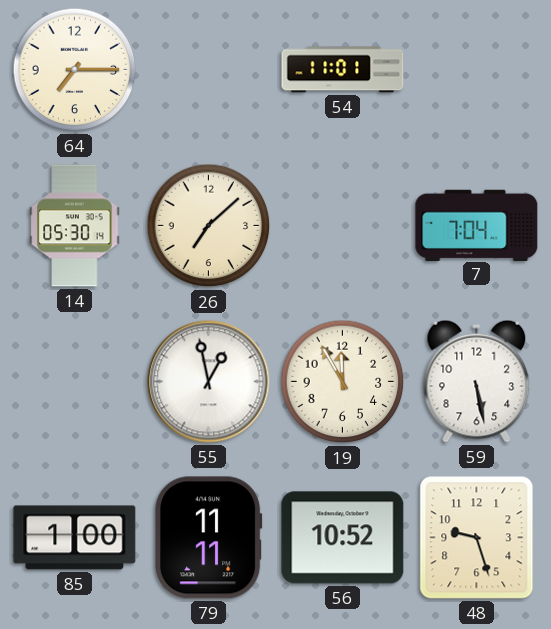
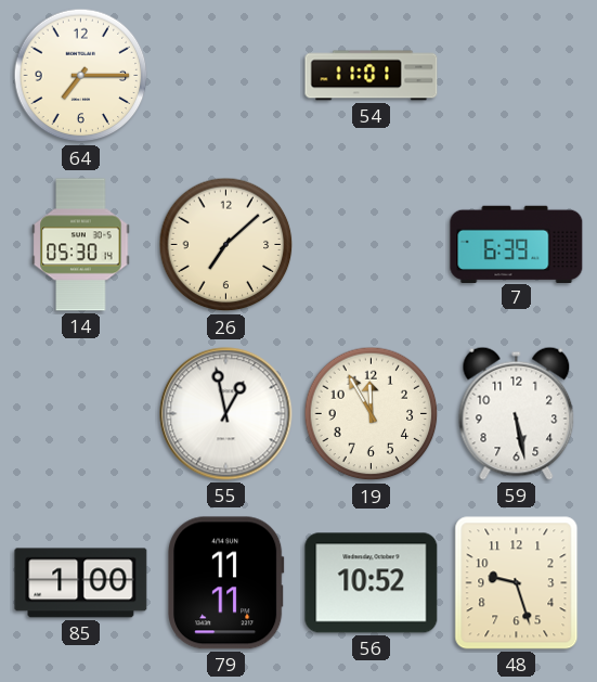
7: 7:04 -> 6:39
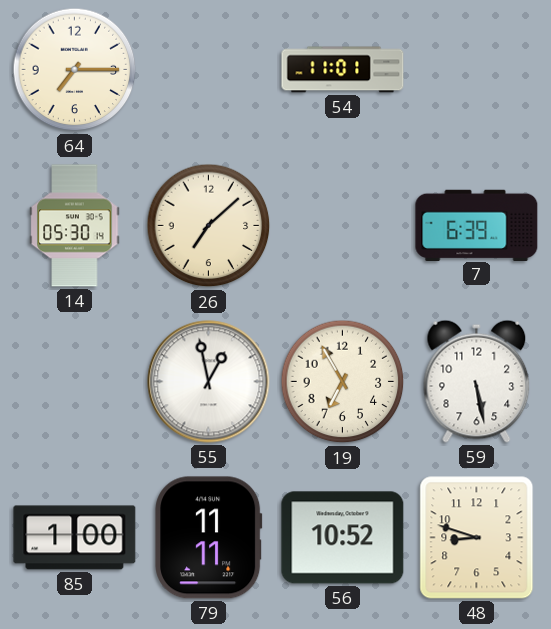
19: 11:55 -> 6:55
48: 9:27 -> 8:48
